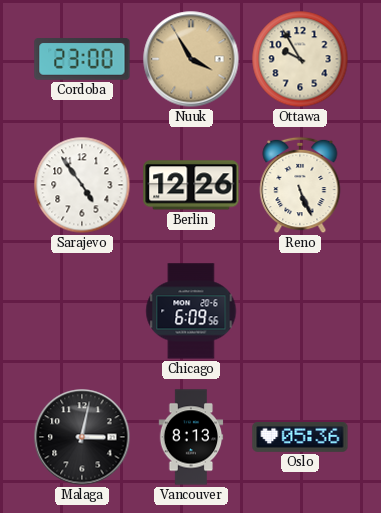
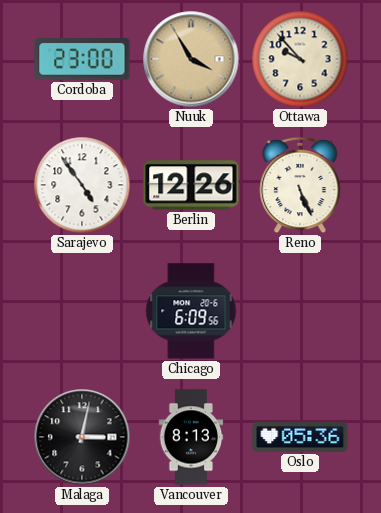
Ottawa: 9:55 -> 9:53
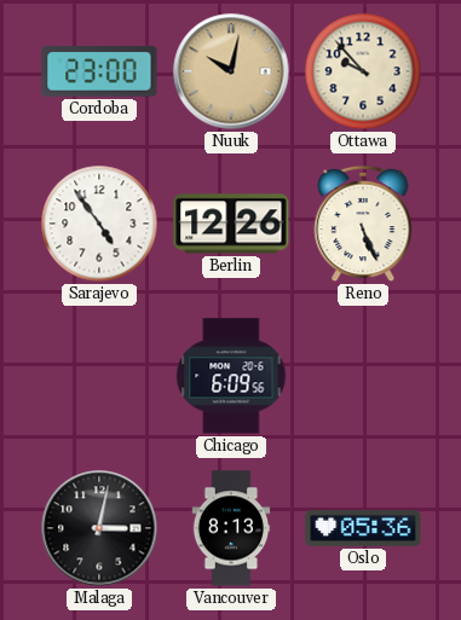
Nuuk: 3:55 -> 10:02
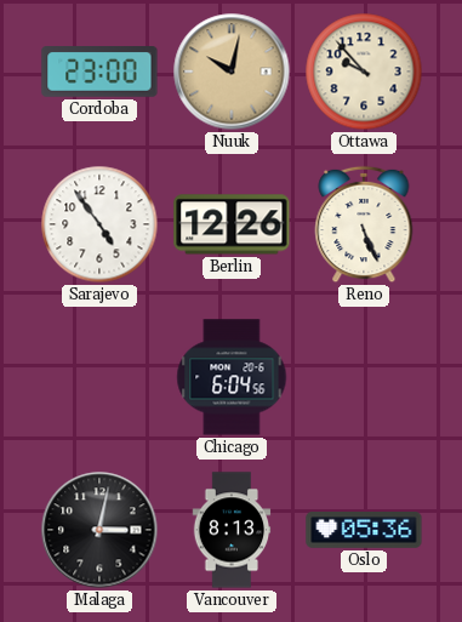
Chicago: 6:09 -> 6:04
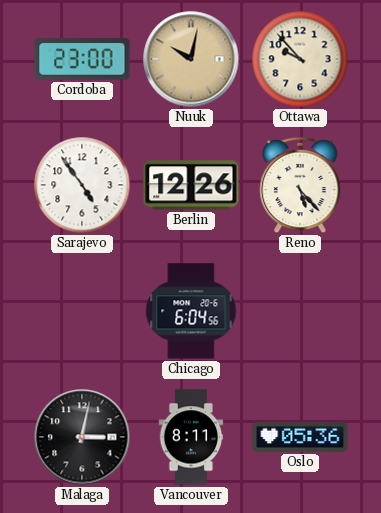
Reno: 5:26 -> 5:23
Vancouver: 8:13 -> 8:11
